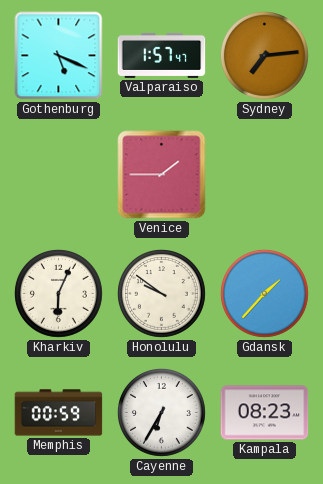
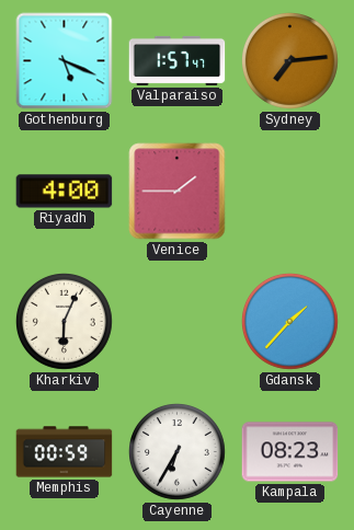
Riyadh: none -> 4:00
Honolulu: 9:51 -> none
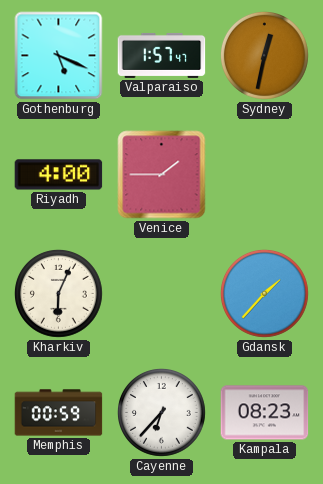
Sydney: 7:14 -> 12:32
Cayenne: 6:35 -> 6:37
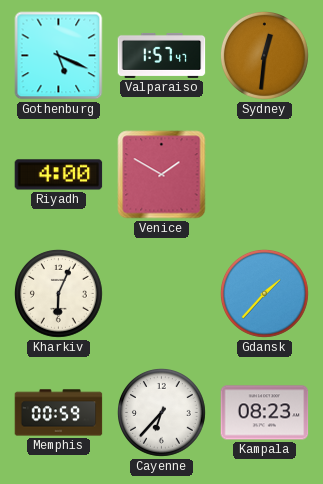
Sydney: 12:32 -> 12:31
Venice: 1:45 -> 1:50
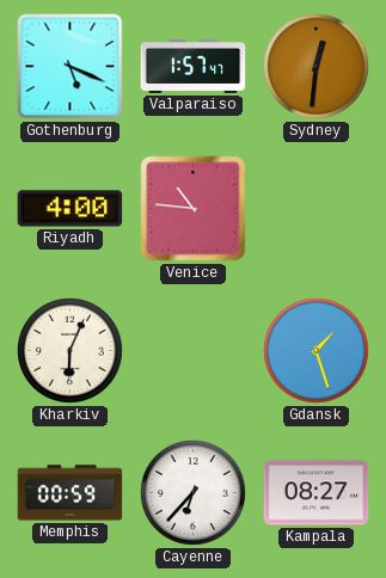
Venice: 1:50 -> 10:46
Gdansk: 1:37 -> 1:27
Kampala: 08:23 -> 08:27
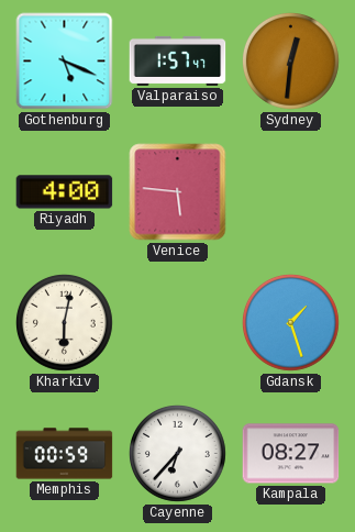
Venice: 10:46 -> 5:46
Kharkiv: 6:04 -> 6:02
